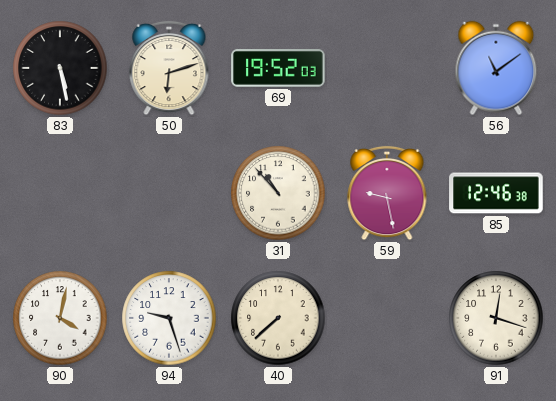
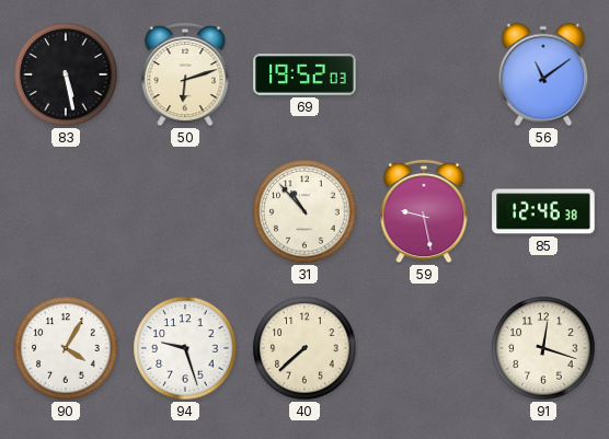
90: 4:02 -> 4:05
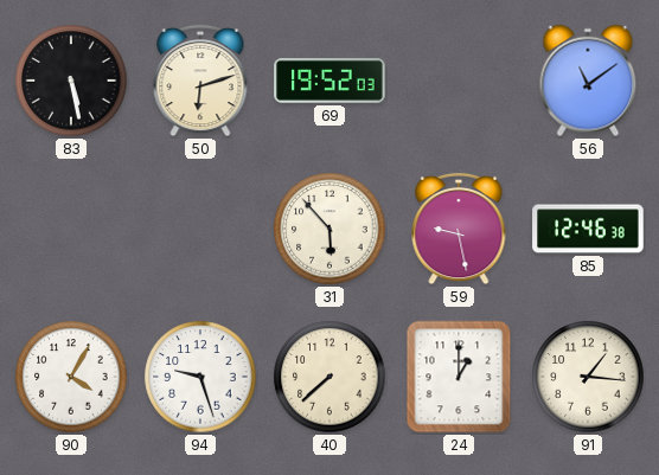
31: 10:53 -> 5:53
24: none -> 1:00
91: 12:18 -> 1:16
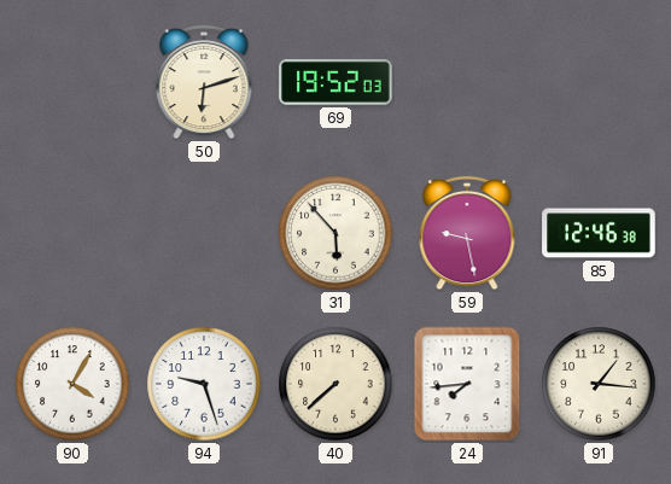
83: 5:28 -> none
56: 11:09 -> none
24: 1:00 -> 7:44
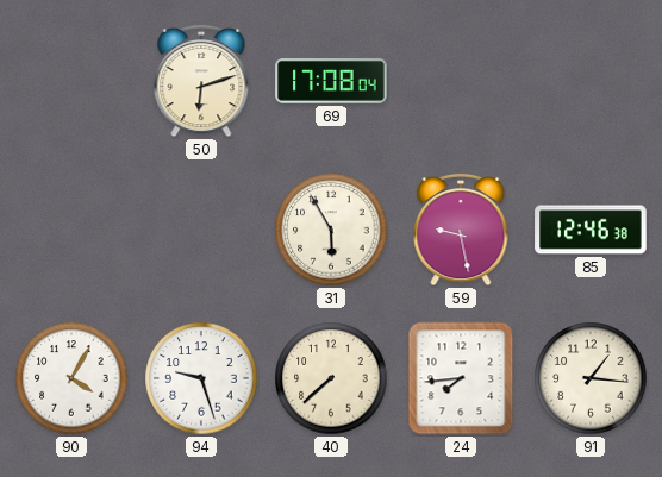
69: 19:52 -> 17:08
31: 5:53 -> 5:55
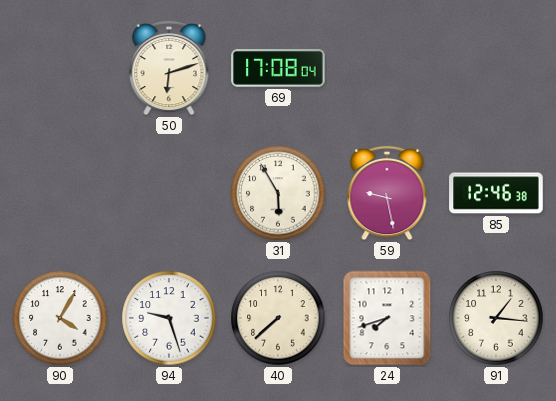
24: 7:44 -> 7:42
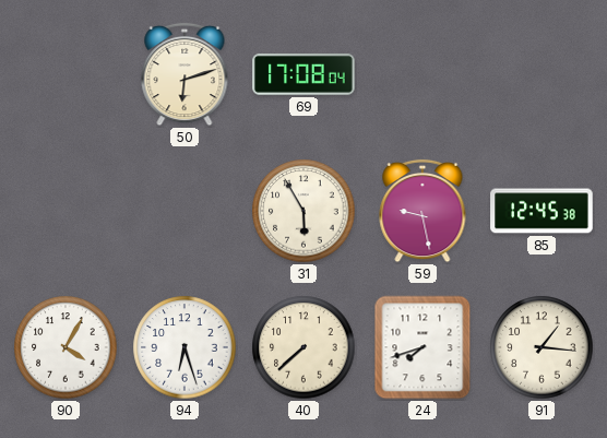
85: 12:46 -> 12:45
94: 9:27 -> 6:27
